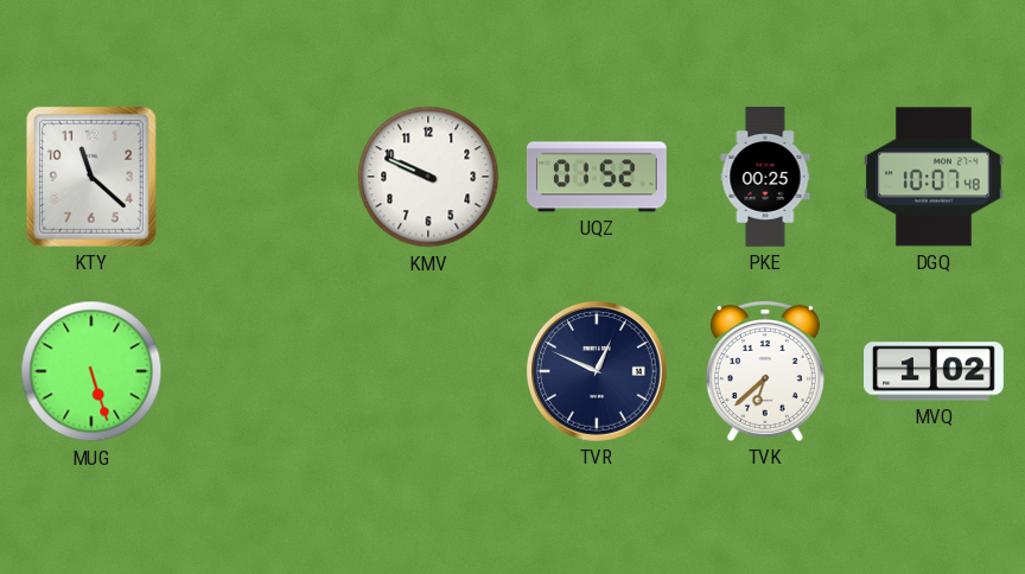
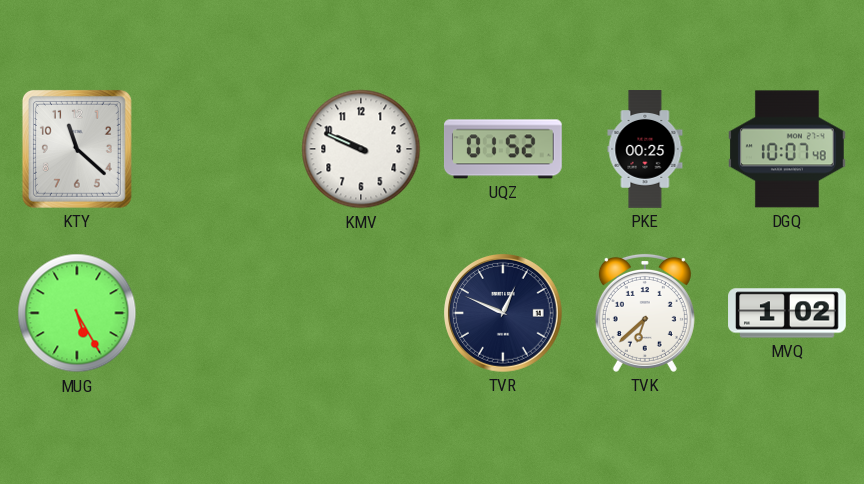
MUG: 5:27 -> 5:25
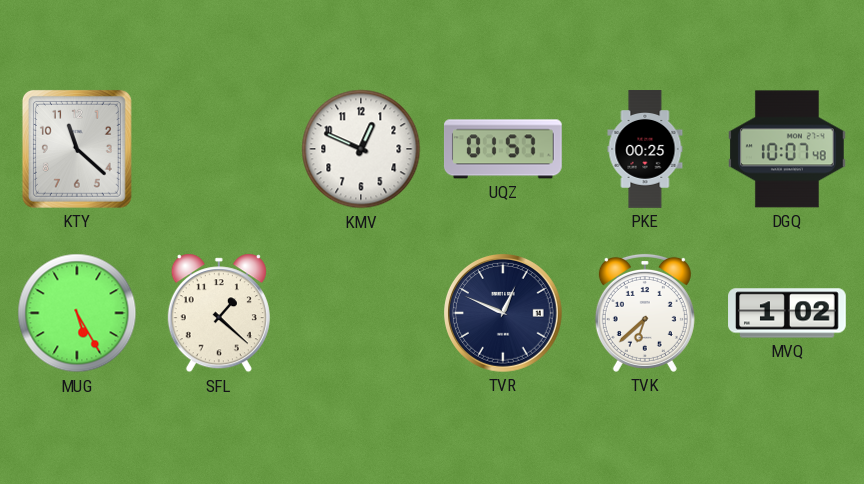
KMV: 9:49 -> 12:49
UQZ: 01:52 -> 01:57
SFL: none -> 1:22
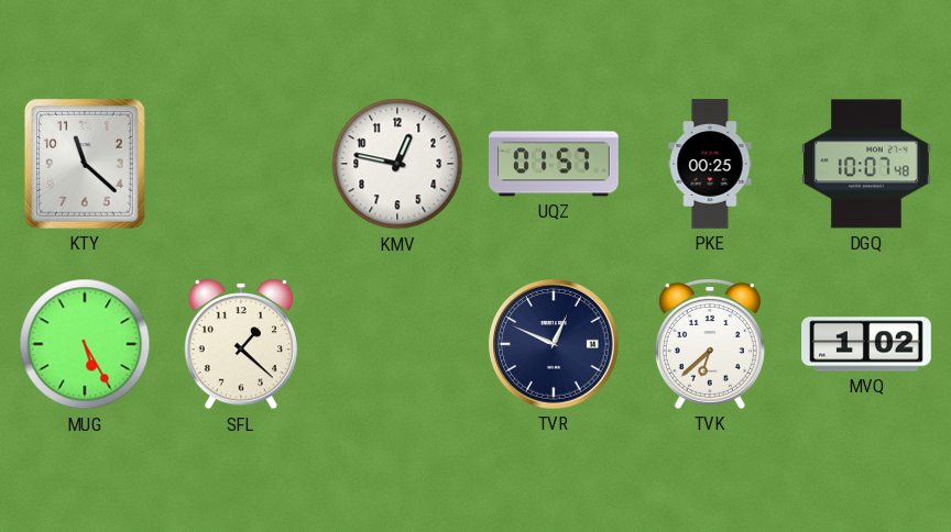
KMV: 12:49 -> 12:47
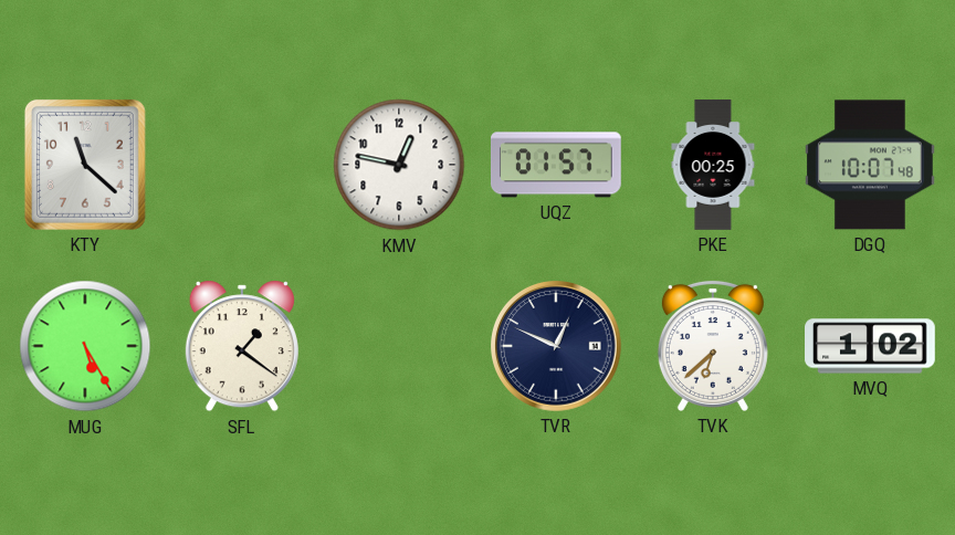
SFL: 1:22 -> 1:21
